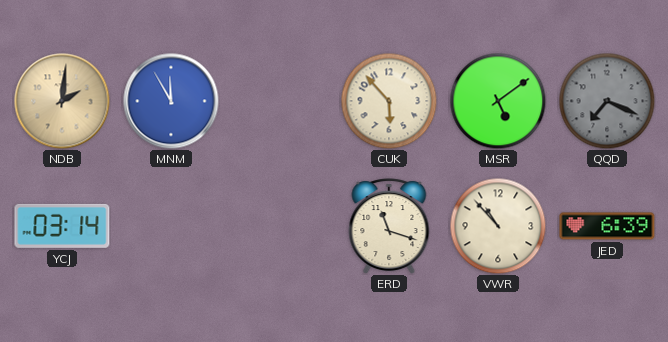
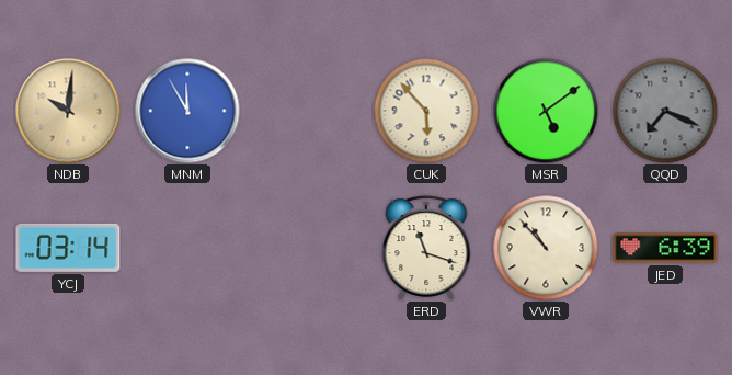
NDB: 2:01 -> 10:01
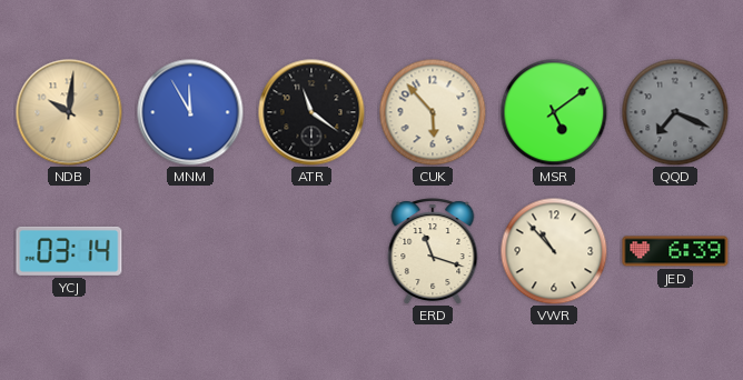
ATR: none -> 11:21
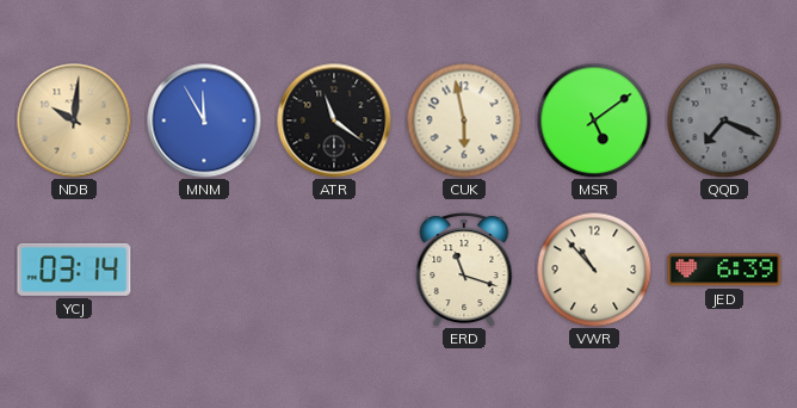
CUK: 5:53 -> 5:58
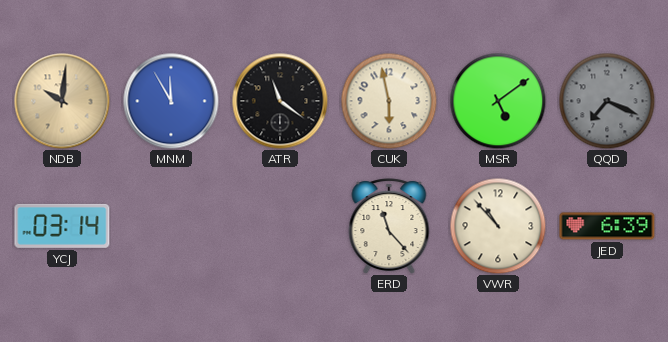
ERD: 11:18 -> 11:23
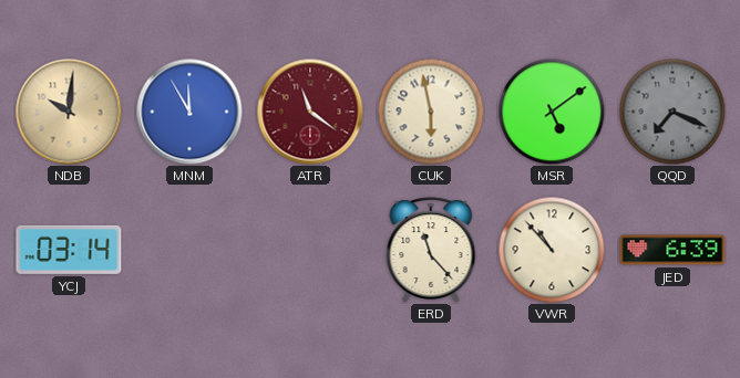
ATR dial: black -> burgundy
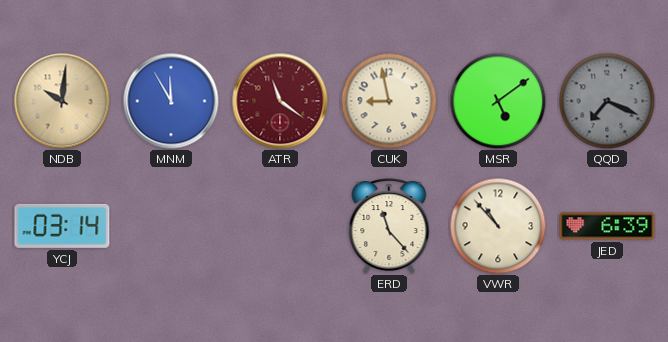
CUK: 5:58 -> 8:58
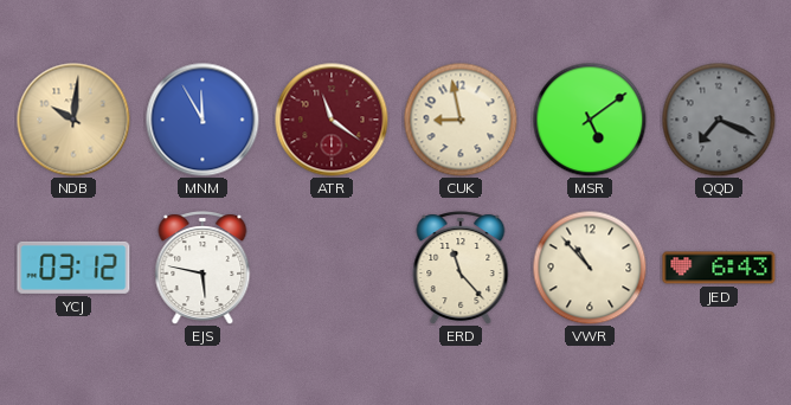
YCJ: 03:14 -> 03:12
EJS: none -> 5:47
JED: 6:39 -> 6:43
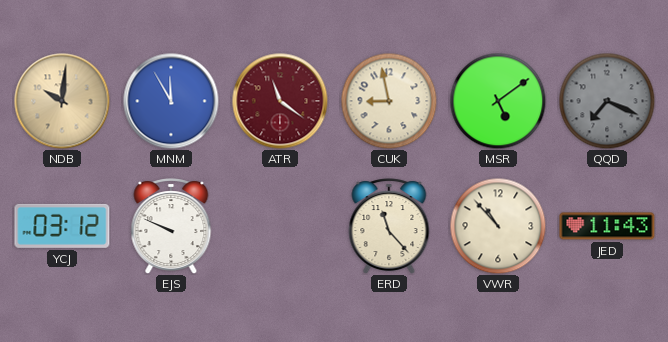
EJS: 5:47 -> 9:49
JED: 6:43 -> 11:43
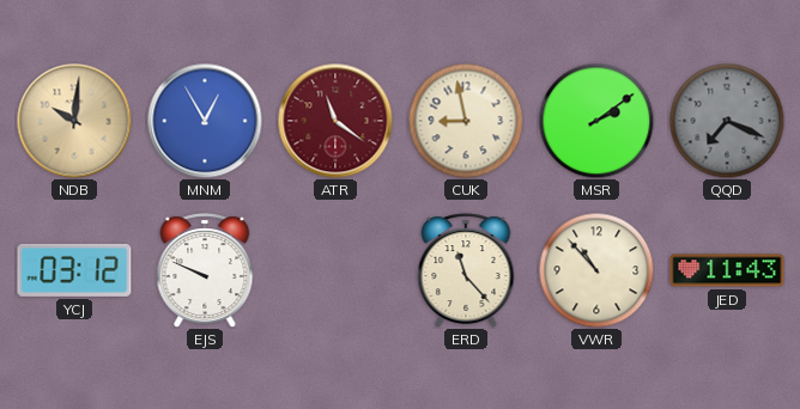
MNM: 11:55 -> 12:55
MSR: 5:09 -> 2:09
